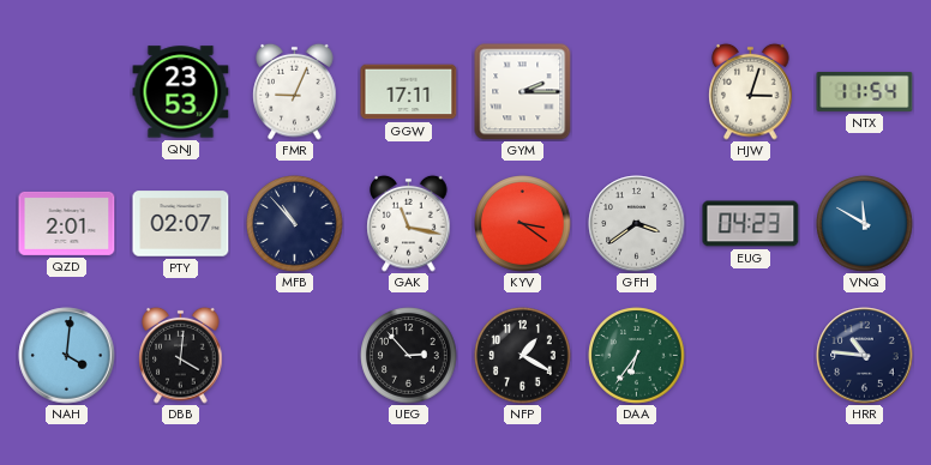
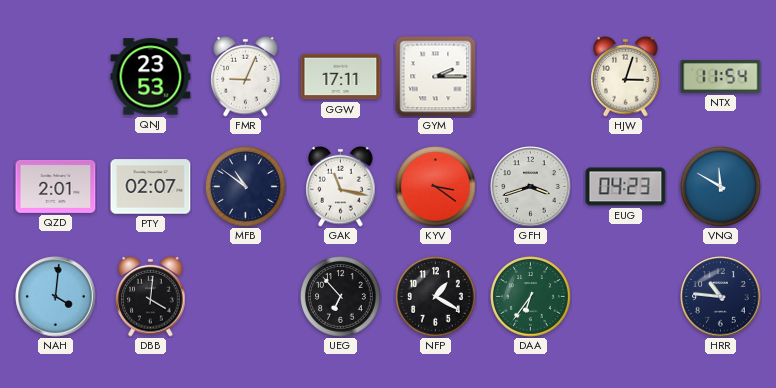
MFB: 10:53 -> 10:51
GFH: 3:39 -> 3:42
UEG: 2:53 -> 6:53
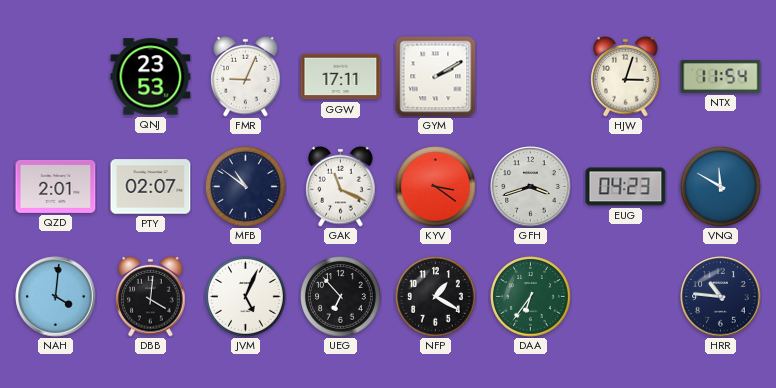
GYM: 2:15 -> 2:10
GAK: 11:17 -> 11:19
JVM: none -> 5:04
